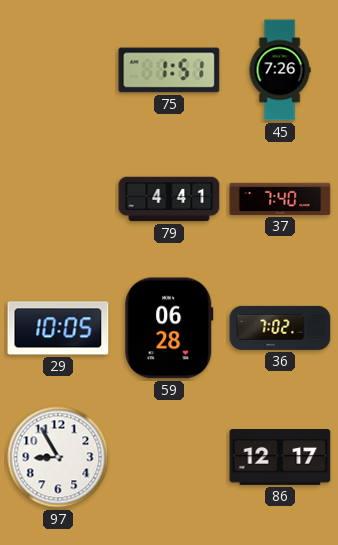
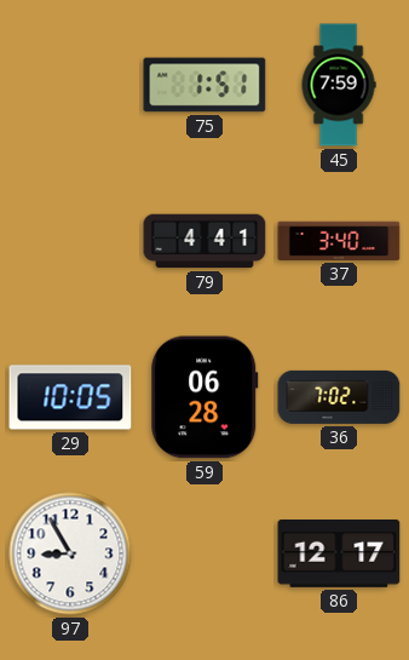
45: 7:26 -> 7:59
37: 7:40 -> 3:40
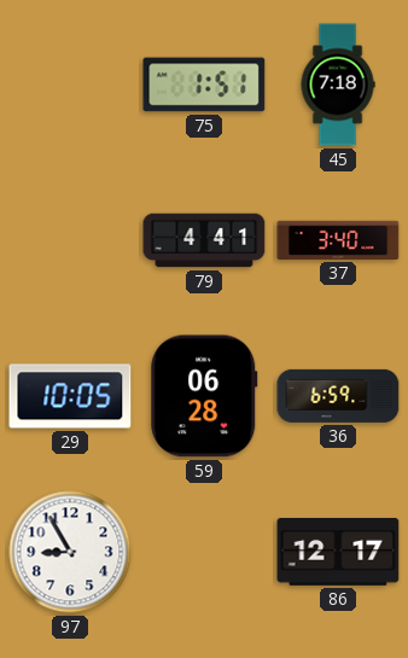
45: 7:59 -> 7:18
36: 7:02 -> 6:59
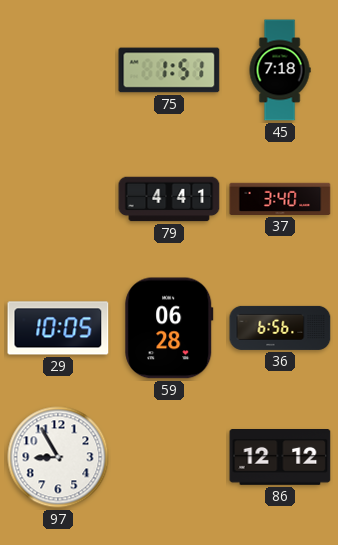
36: 6:59 -> 6:56
86: 12:17 -> 12:12
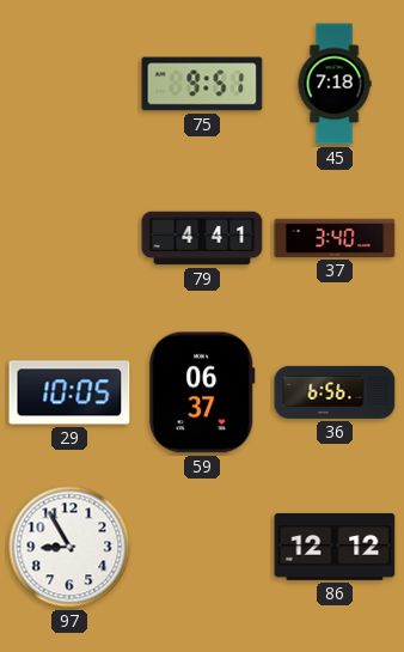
75: 1:51 -> 9:51
59: 06:28 -> 06:37
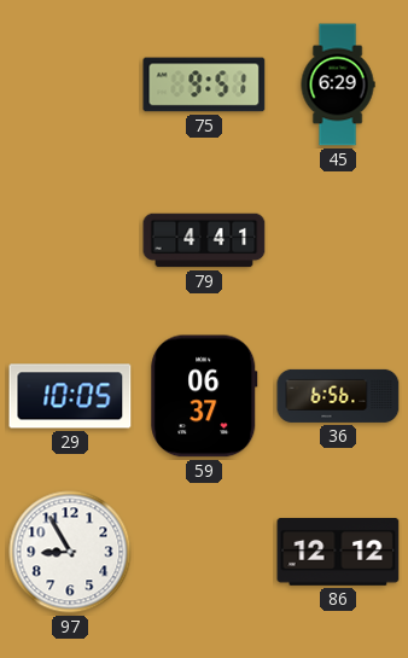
45: 7:18 -> 6:29
37: 3:40 -> none
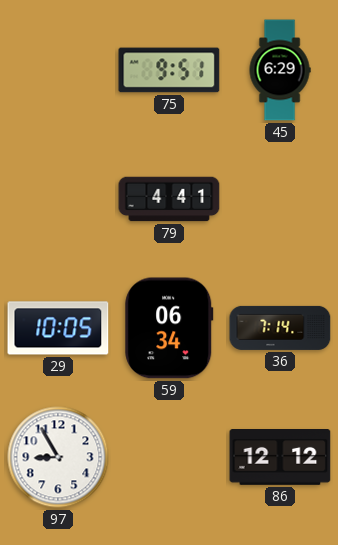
59: 06:37 -> 06:34
36: 6:56 -> 7:14
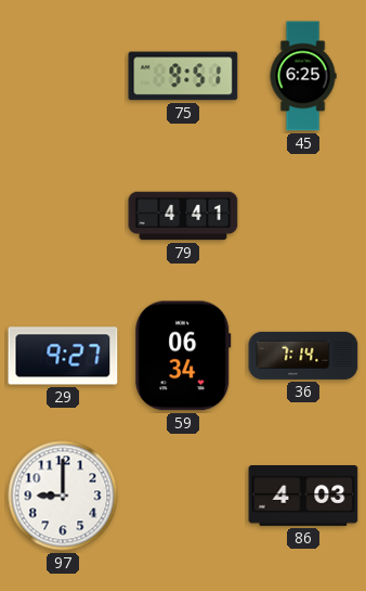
45: 6:29 -> 6:25
29: 10:05 -> 9:27
97: 8:55 -> 9:00
86: 12:12 -> 4:03
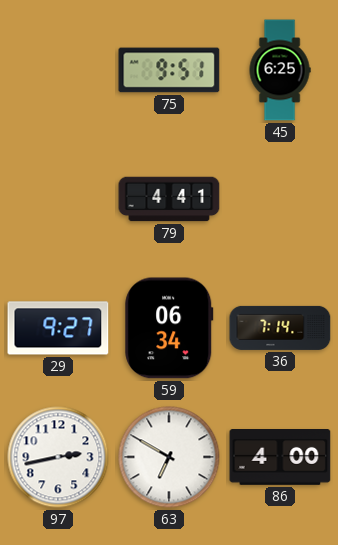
97: 9:00 -> 2:43
63: none -> 6:50
86: 4:03 -> 4:00
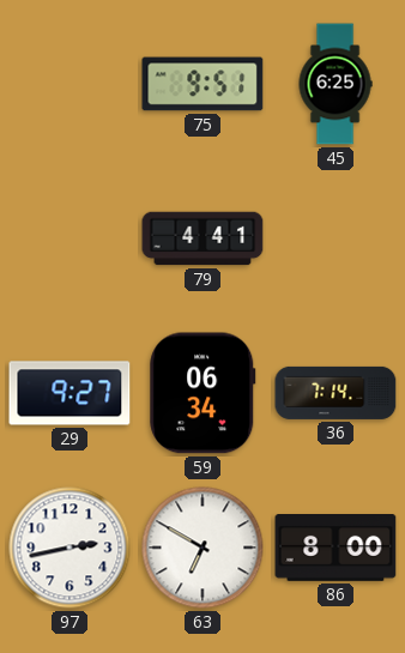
86: 4:00 -> 8:00
